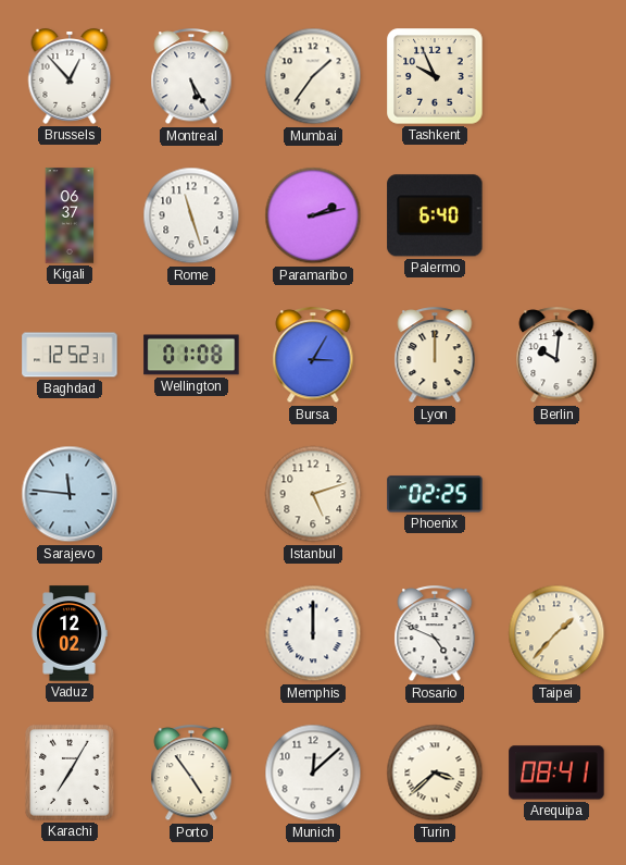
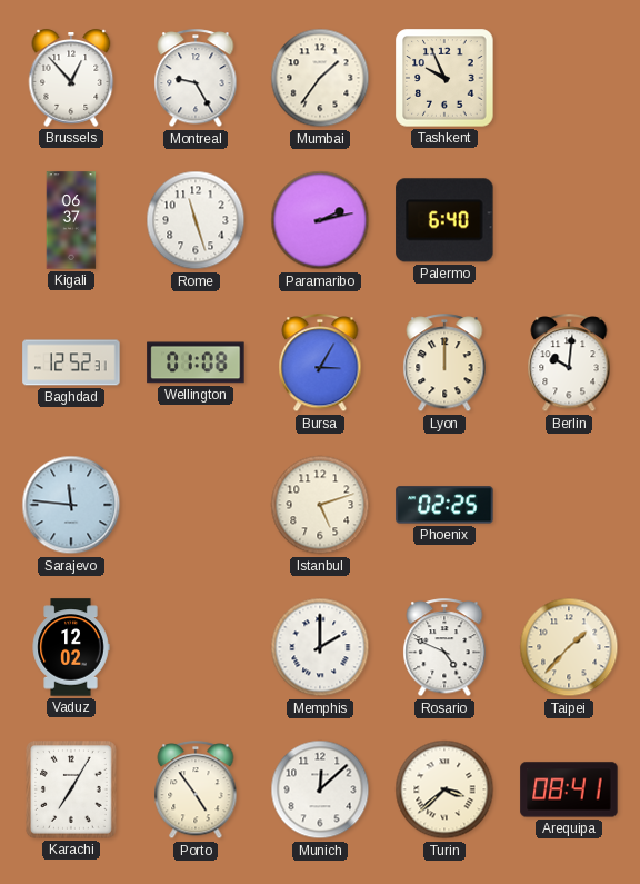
Montreal: 5:25 -> 9:25
Memphis: 12:00 -> 2:00
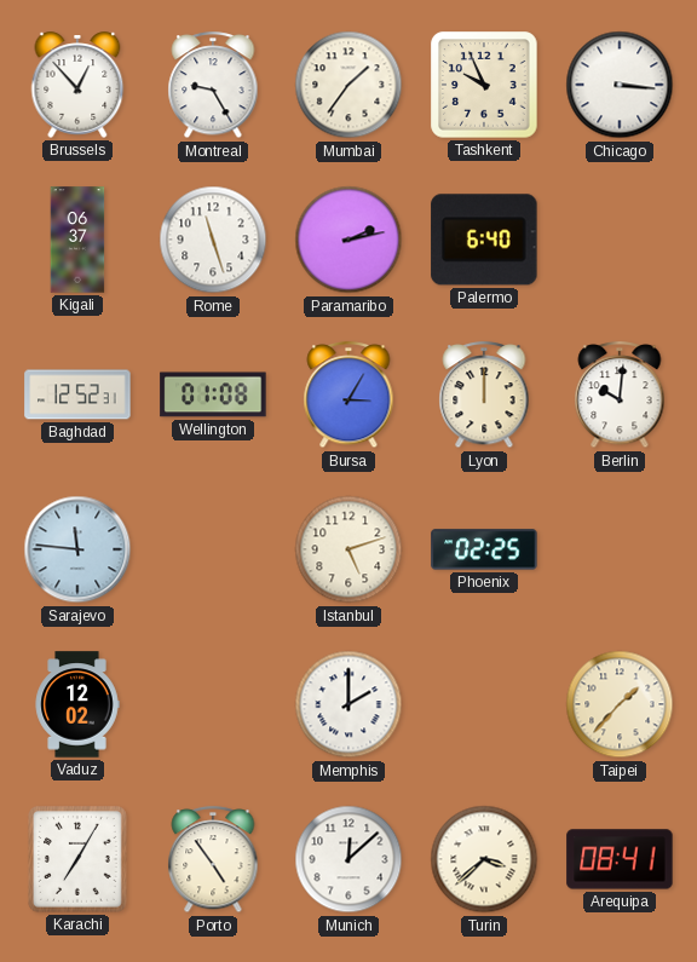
Chicago: none -> 3:16
Rosario: 4:49 -> none
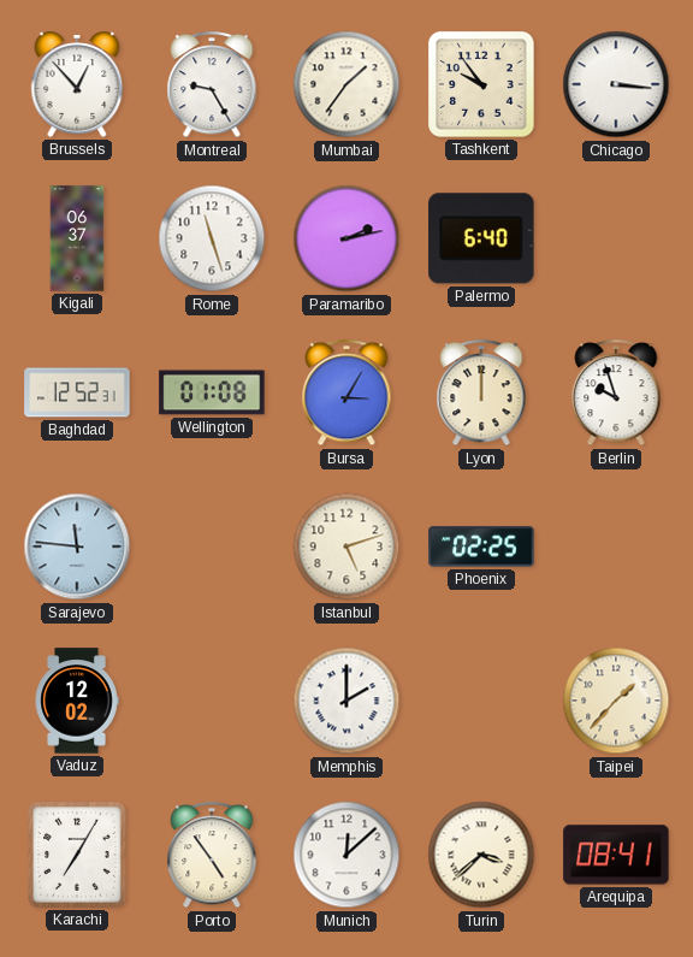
Tashkent: 9:56 -> 9:54
Berlin: 10:01 -> 9:57
